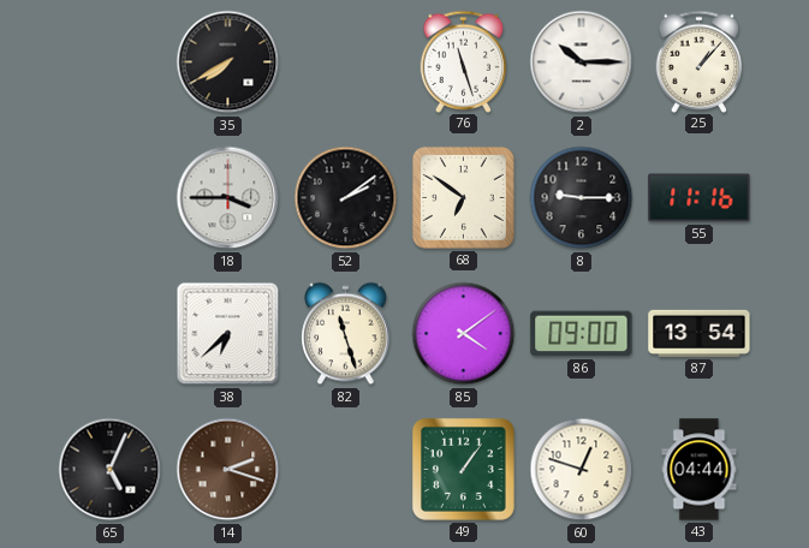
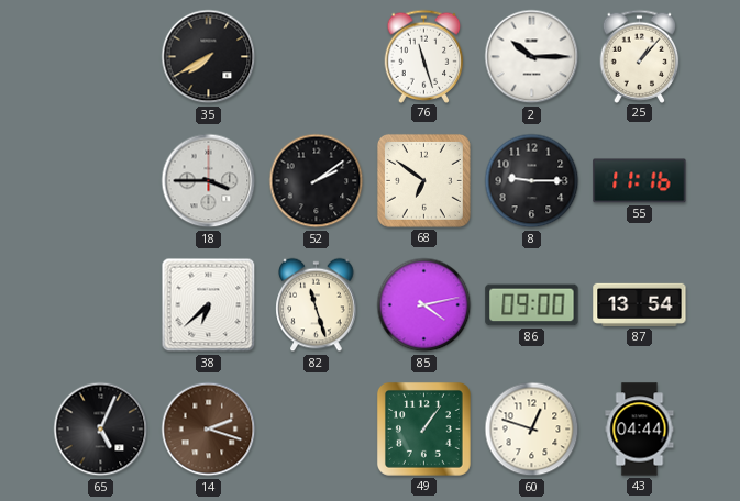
85: 4:09 -> 4:13
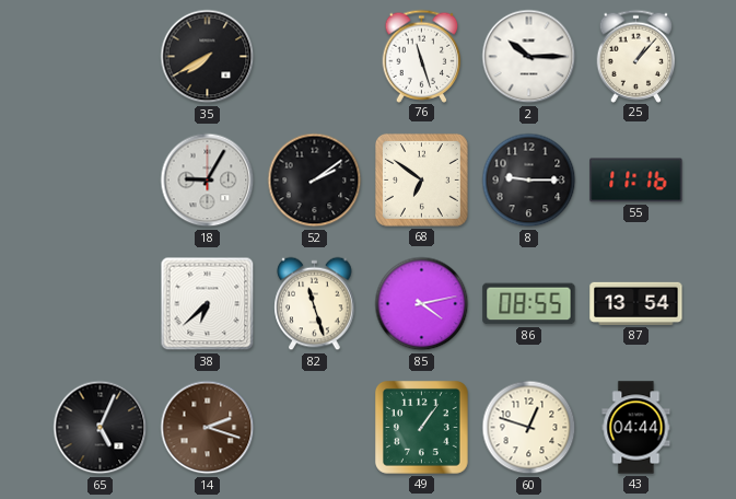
18: 3:45 -> 9:05
86: 09:00 -> 08:55
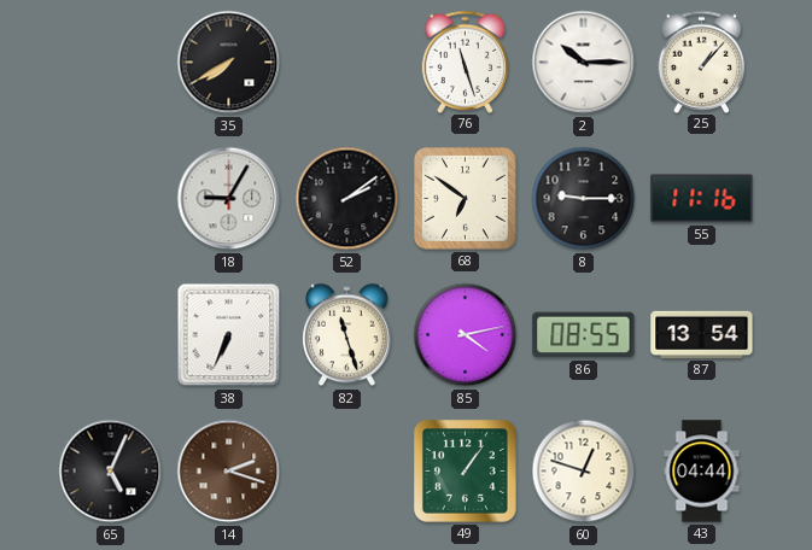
38: 6:38 -> 6:34
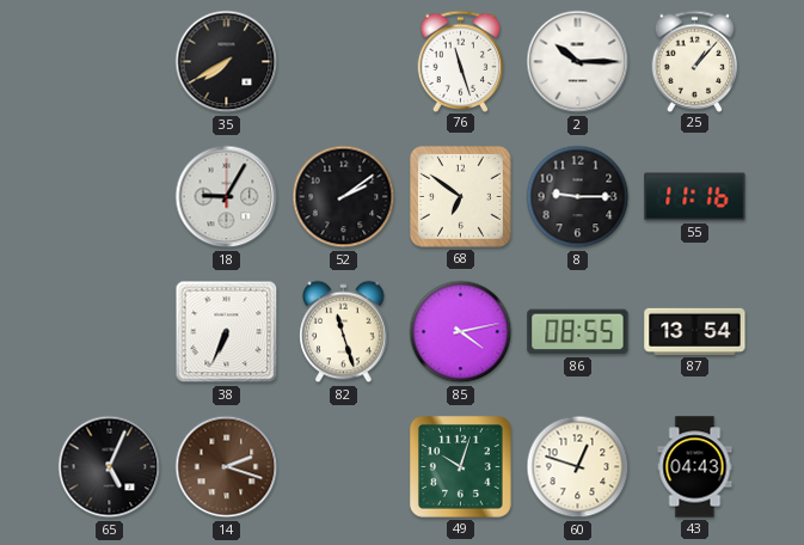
49: 1:06 -> 10:03
43: 04:44 -> 04:43
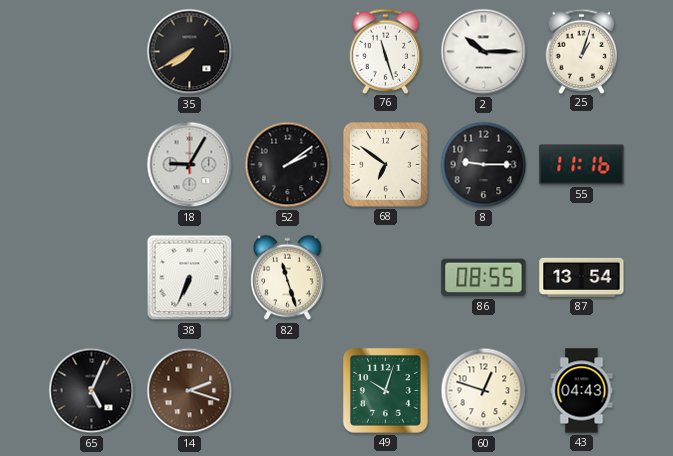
25: 1:07 -> 1:03
85: 4:13 -> none
